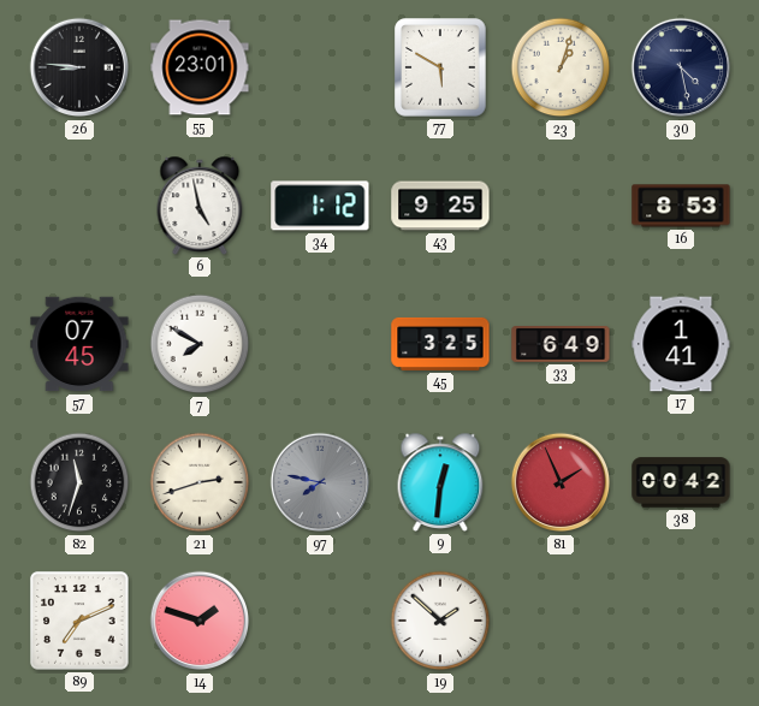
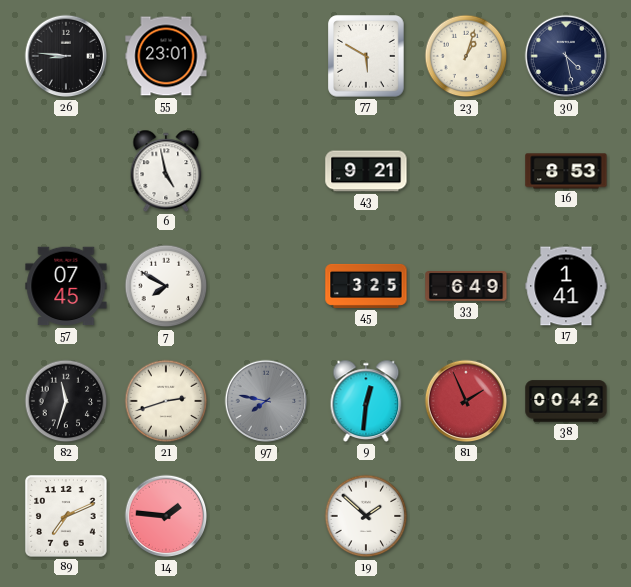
34: 1:12 -> none
43: 9:25 -> 9:21
14: 1:48 -> 1:46
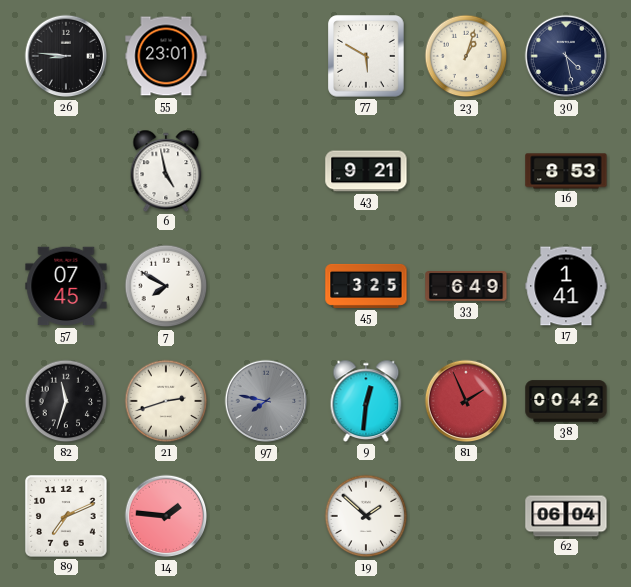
62: none -> 06:04
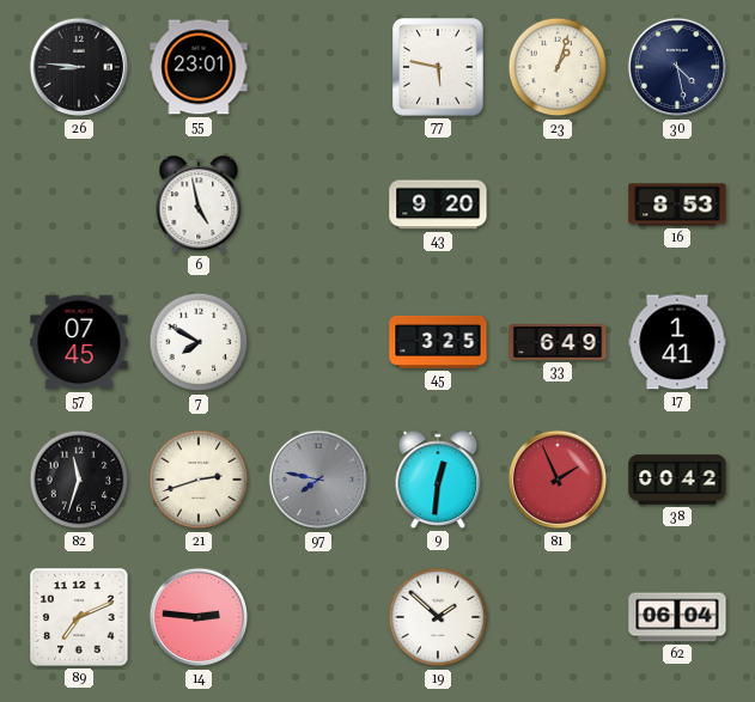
77: 5:50 -> 5:47
43: 9:21 -> 9:20
14: 1:46 -> 2:46
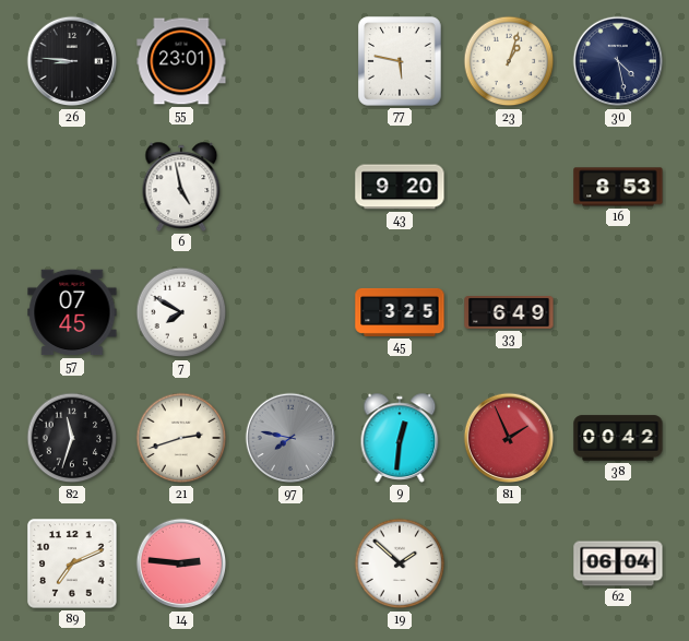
17: 1:41 -> none
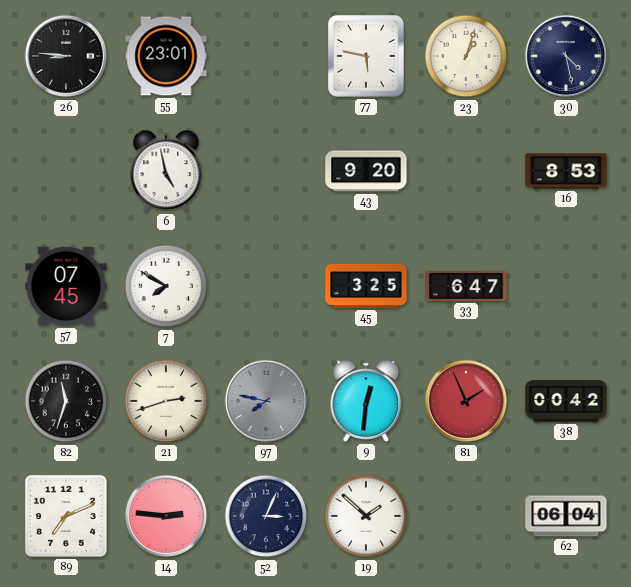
33: 6:49 -> 6:47
52: none -> 3:04
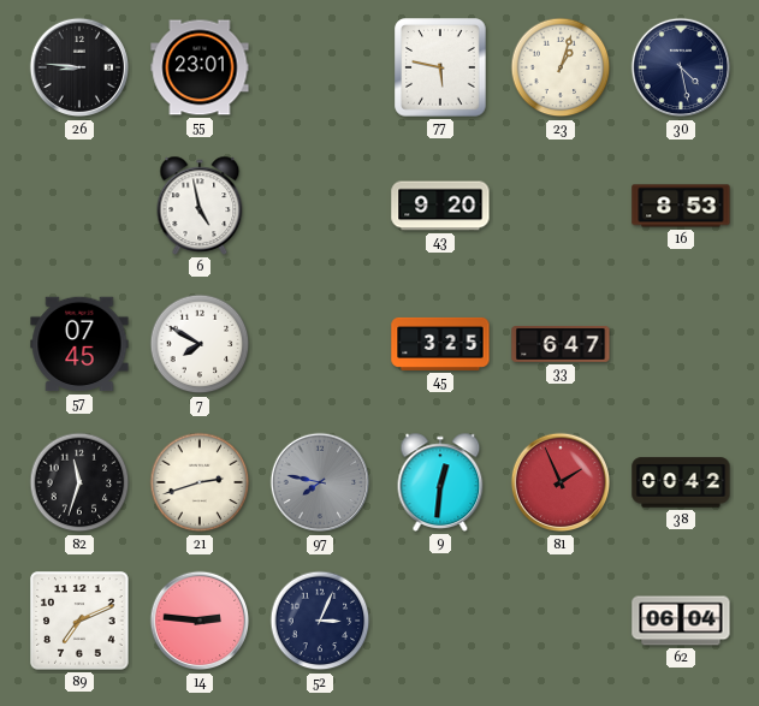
19: 1:52 -> none
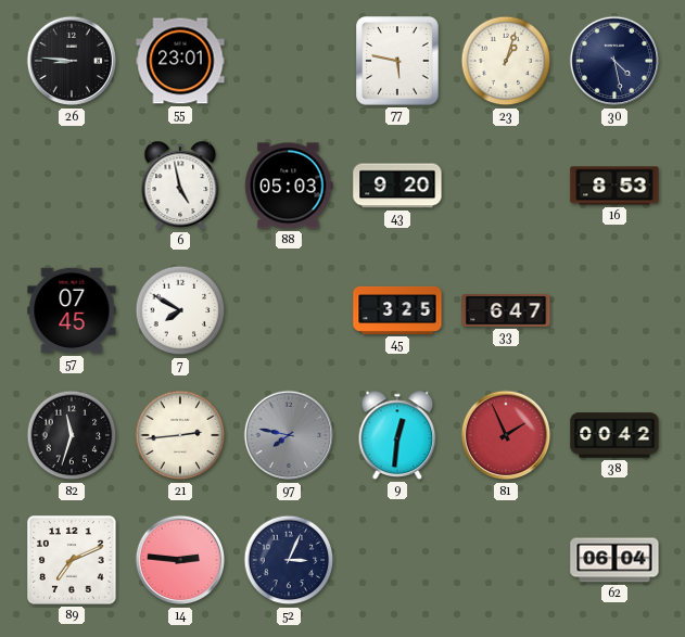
88: none -> 05:03
21: 2:42 -> 2:44
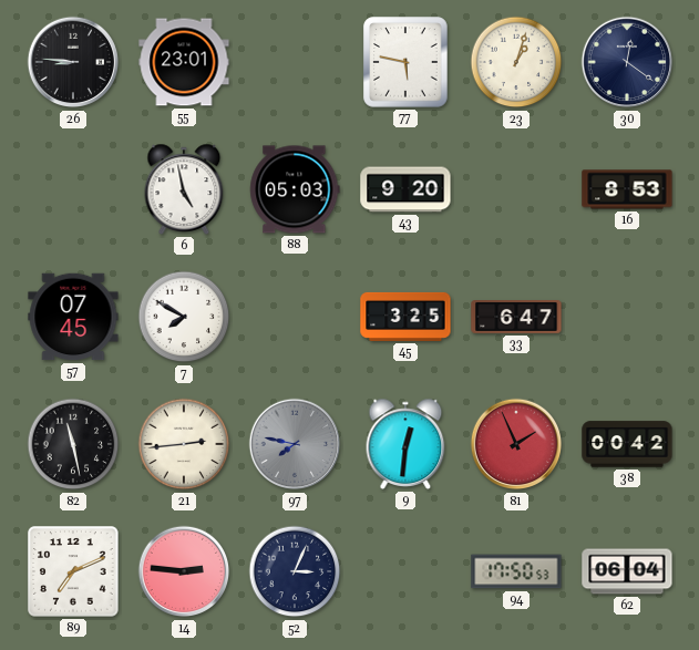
30: 4:28 -> 12:21
82: 11:33 -> 11:28
94: none -> 17:50
